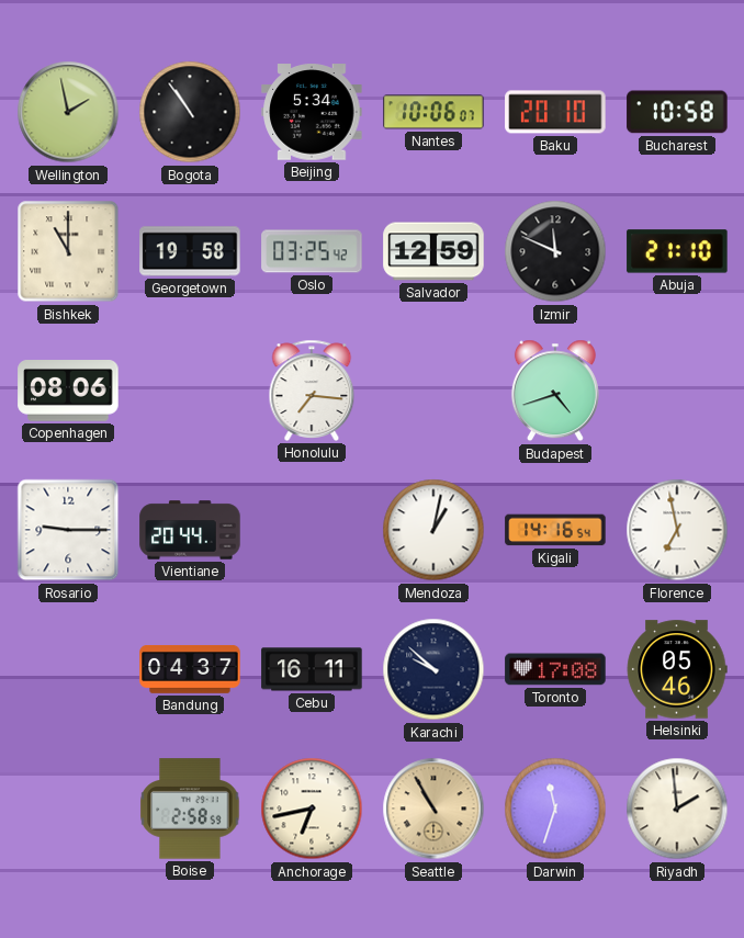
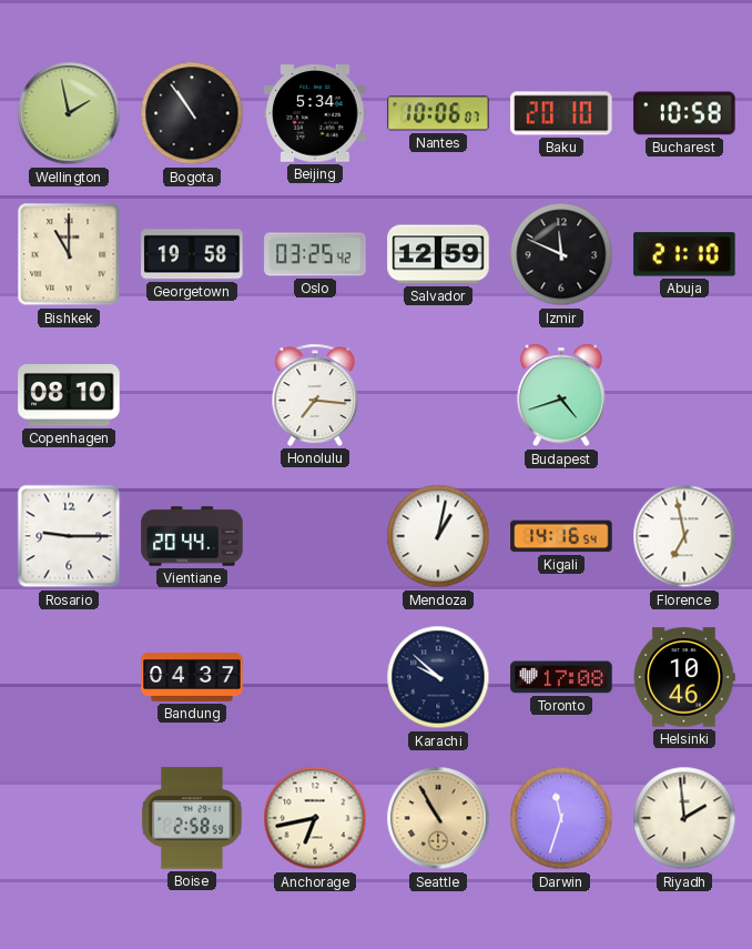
Copenhagen: 08:06 -> 08:10
Cebu: 16:11 -> none
Helsinki: 05:46 -> 10:46
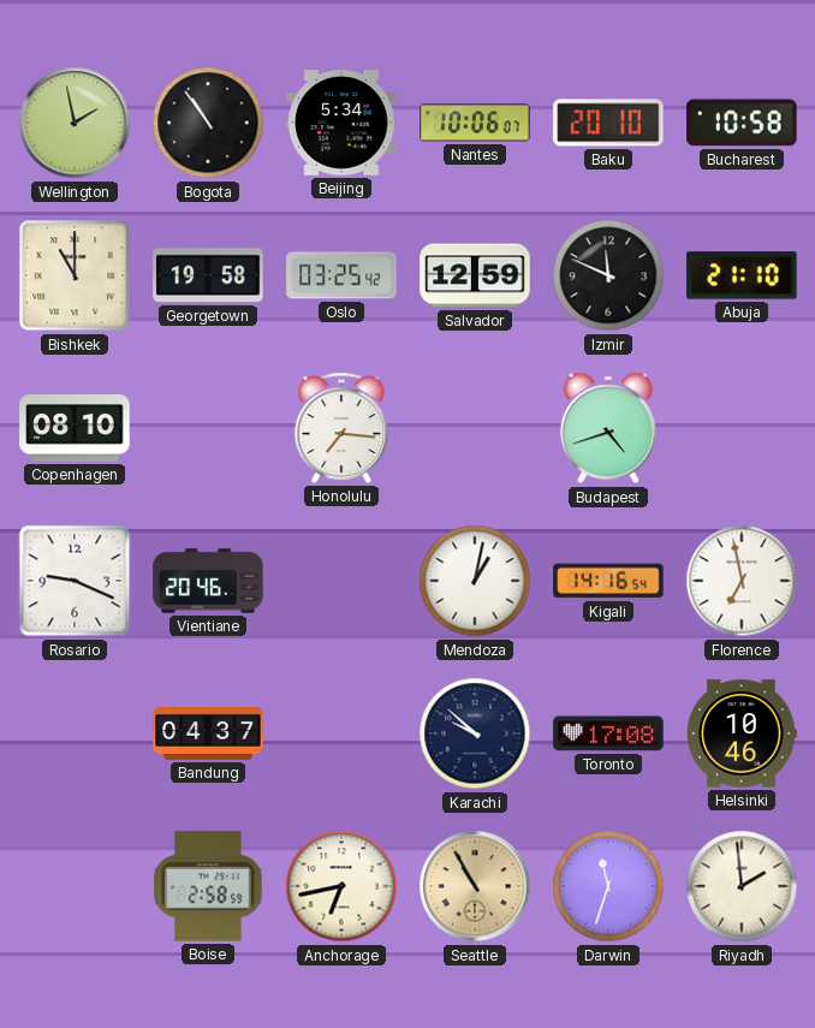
Rosario: 9:15 -> 9:19
Vientiane: 20:44 -> 20:46
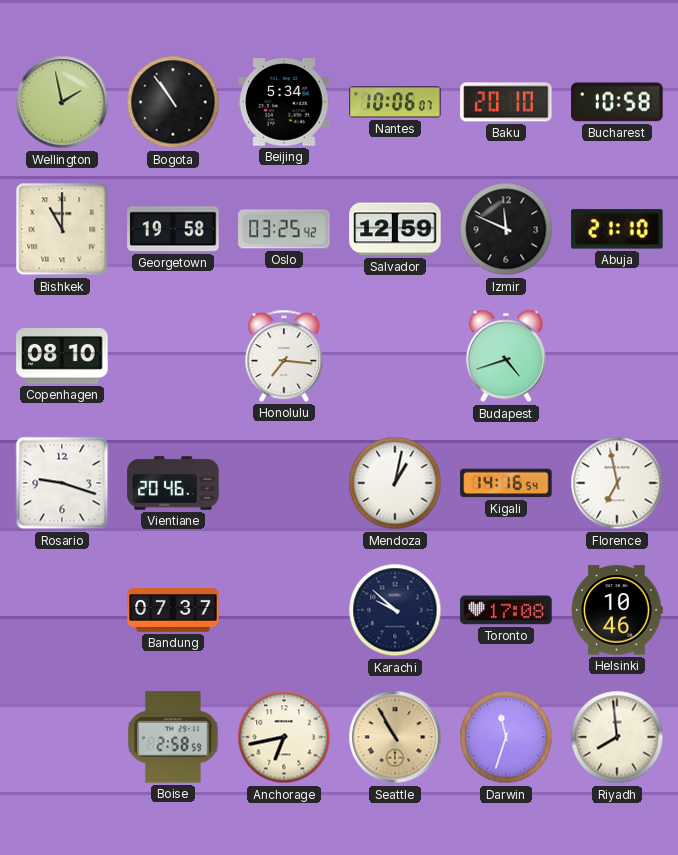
Rosario: 9:19 -> 9:18
Bandung: 04:37 -> 07:37
Riyadh: 1:59 -> 7:59
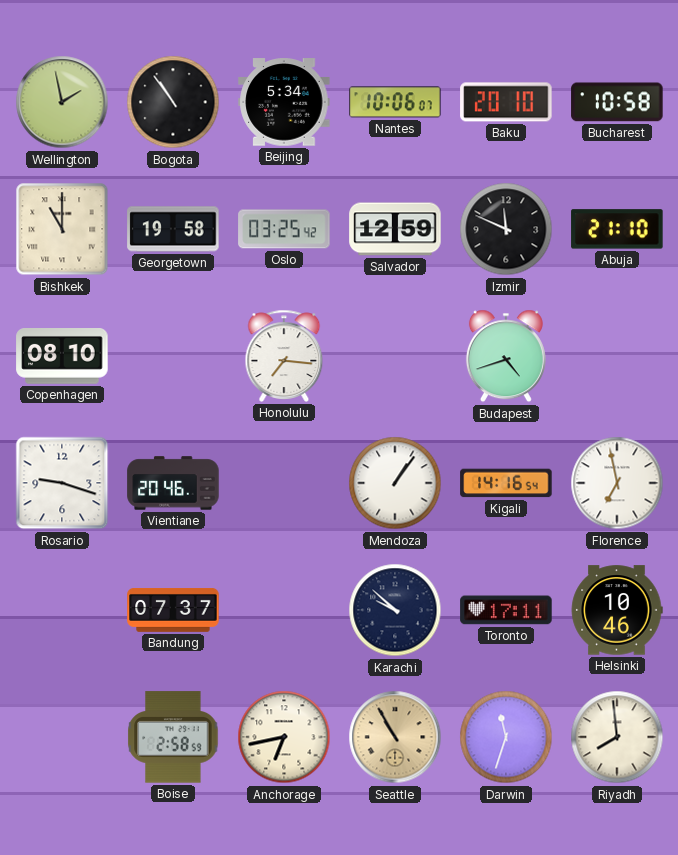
Mendoza: 1:02 -> 1:06
Toronto: 17:08 -> 17:11
